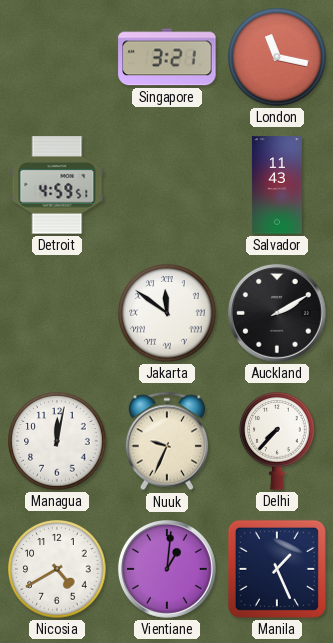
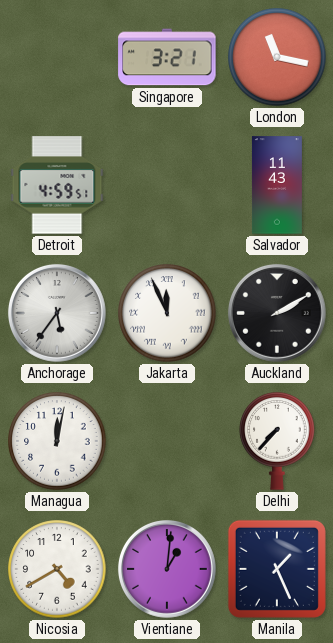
Anchorage: none -> 5:36
Jakarta: 11:51 -> 11:56
Nuuk: 9:34 -> none
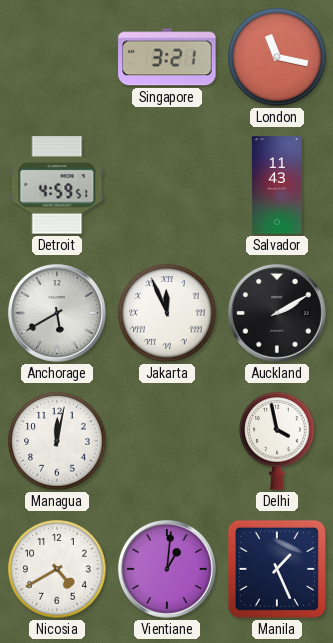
Anchorage: 5:36 -> 5:40
Delhi: 7:37 -> 3:58
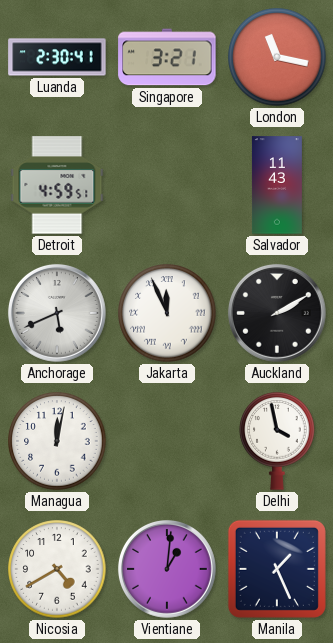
Luanda: none -> 2:30
Anchorage: 5:40 -> 5:41
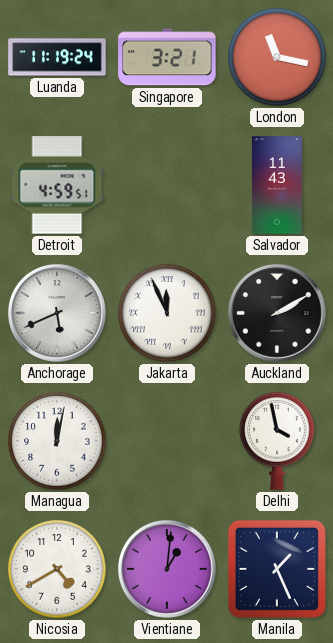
Luanda: 2:30 -> 11:19
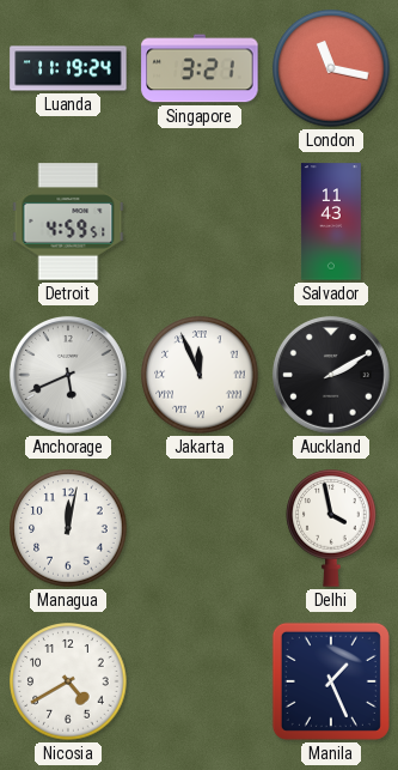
Vientiane: 1:01 -> none
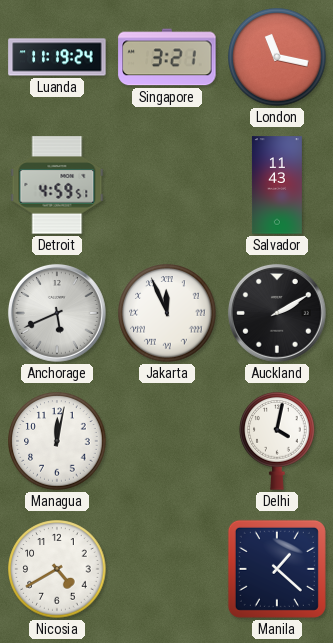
Delhi: 3:58 -> 4:02
Manila: 1:26 -> 1:22
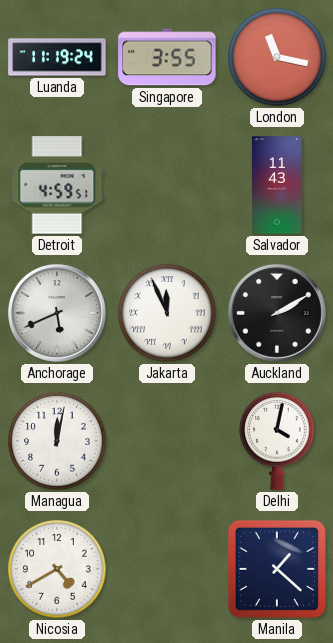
Singapore: 3:21 -> 3:55
